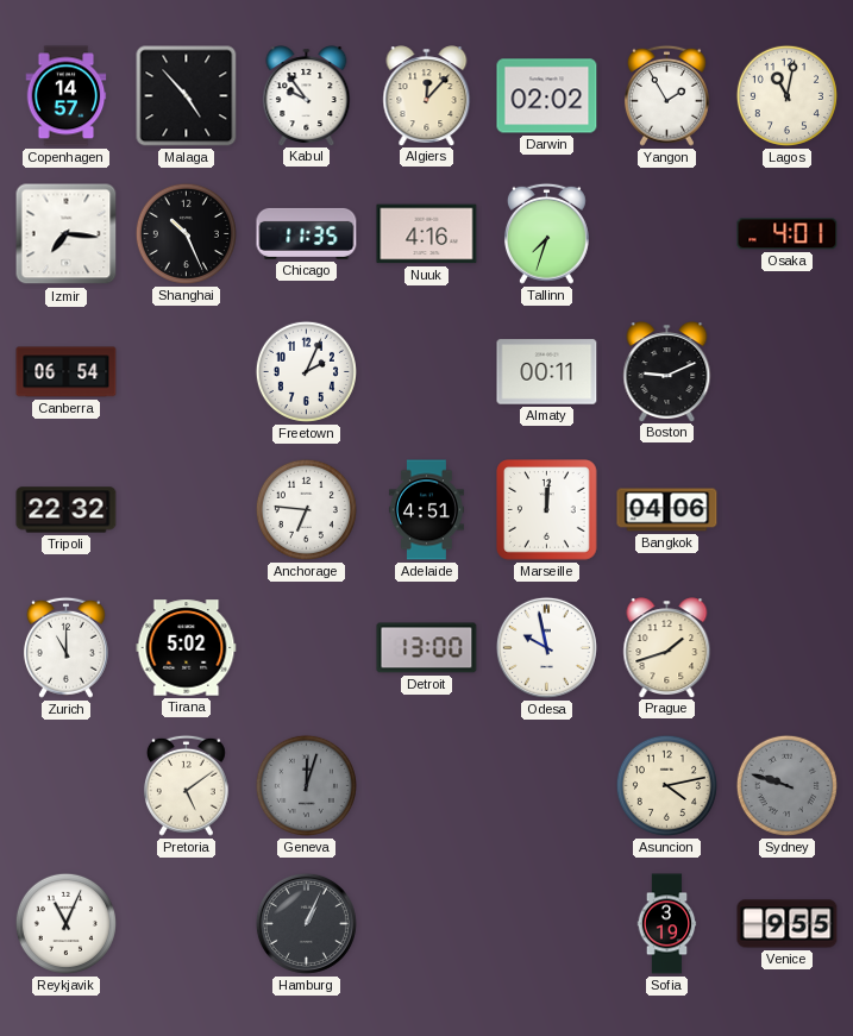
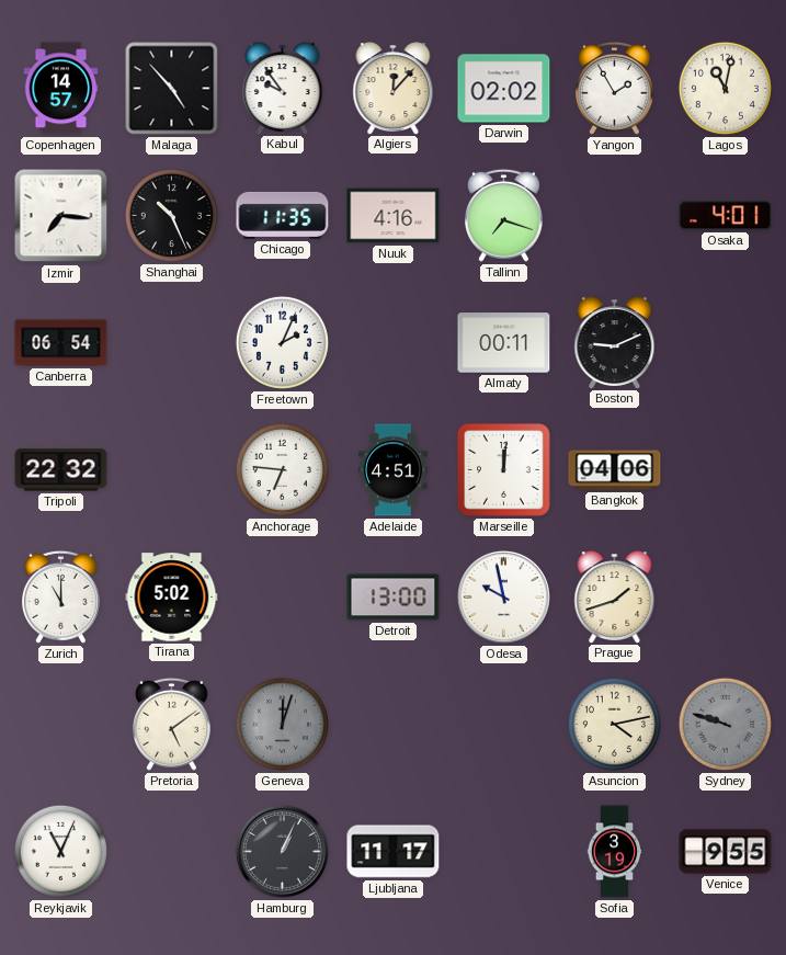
Tallinn: 7:33 -> 7:18
Ljubljana: none -> 11:17
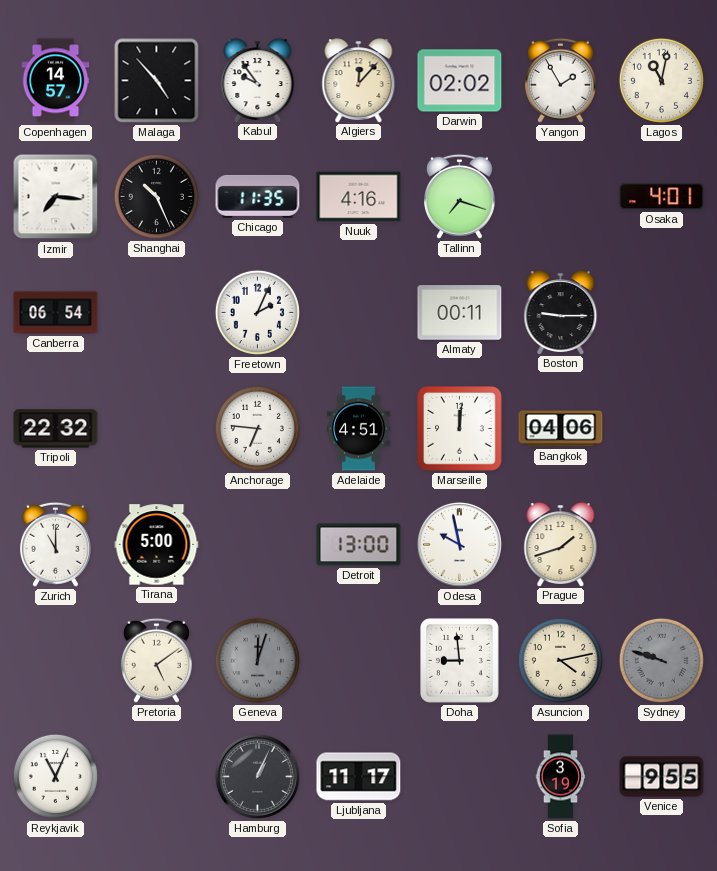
Boston: 9:11 -> 9:15
Tirana: 5:02 -> 5:00
Doha: none -> 8:59
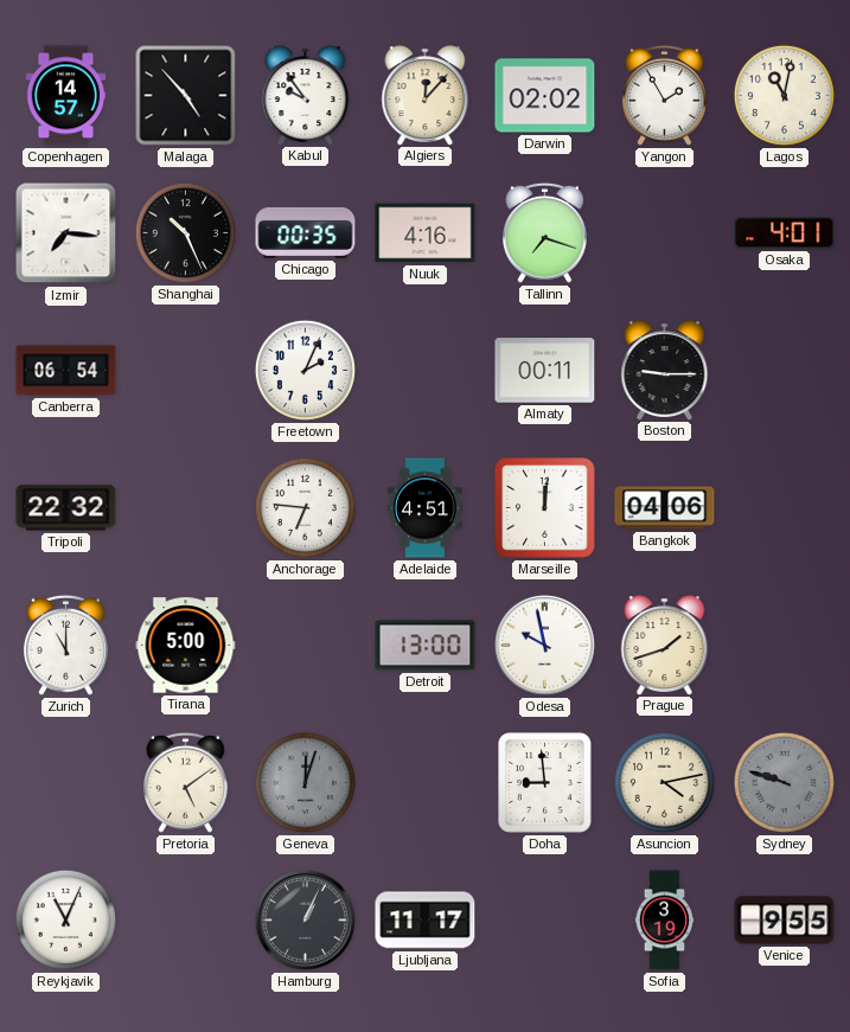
Chicago: 11:35 -> 00:35
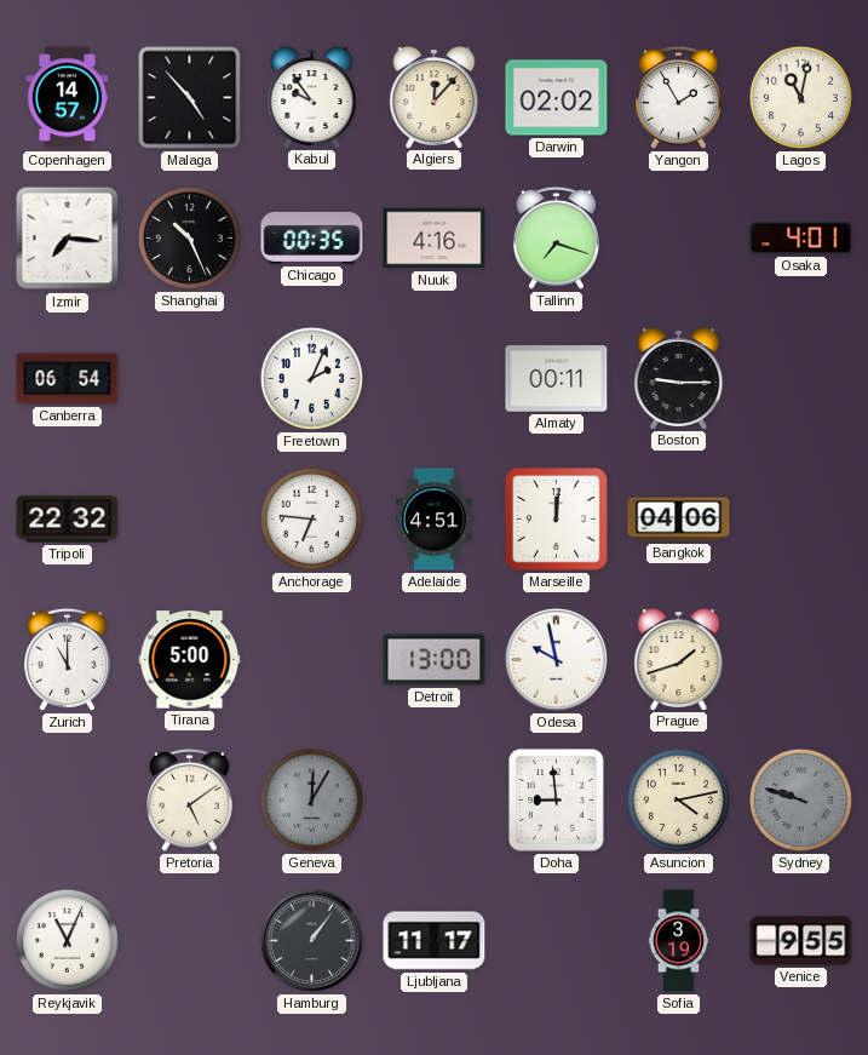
Geneva: 12:03 -> 12:05
Hamburg: 1:04 -> 1:06
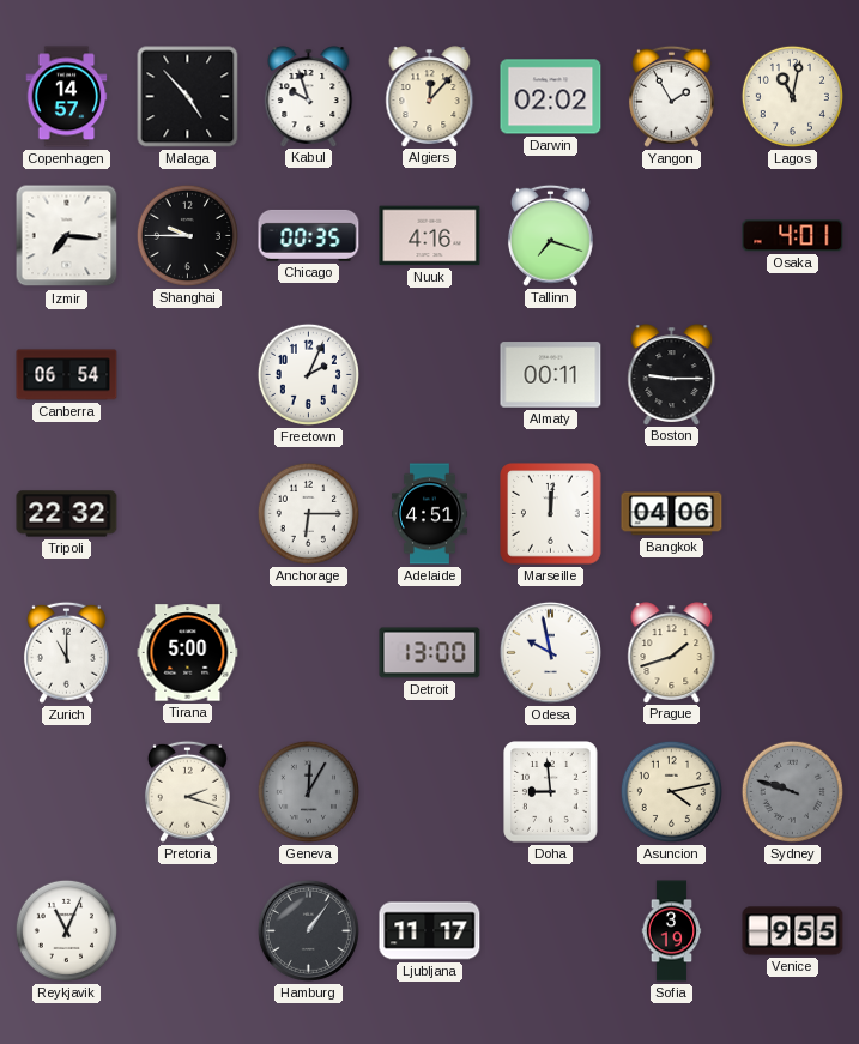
Kabul: 9:54 -> 9:57
Shanghai: 10:26 -> 9:45
Anchorage: 6:46 -> 6:15
Pretoria: 5:09 -> 2:18
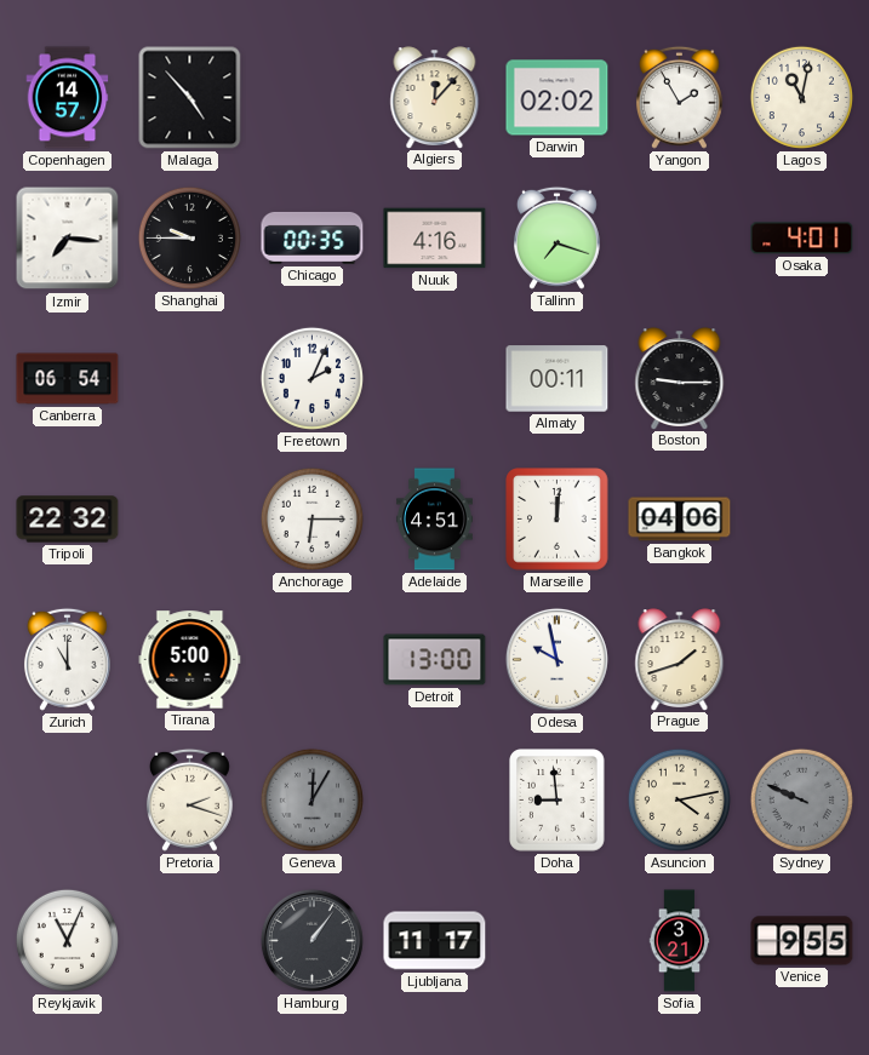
Kabul: 9:57 -> none
Sydney: 9:48 -> 9:49
Sofia: 3:19 -> 3:21
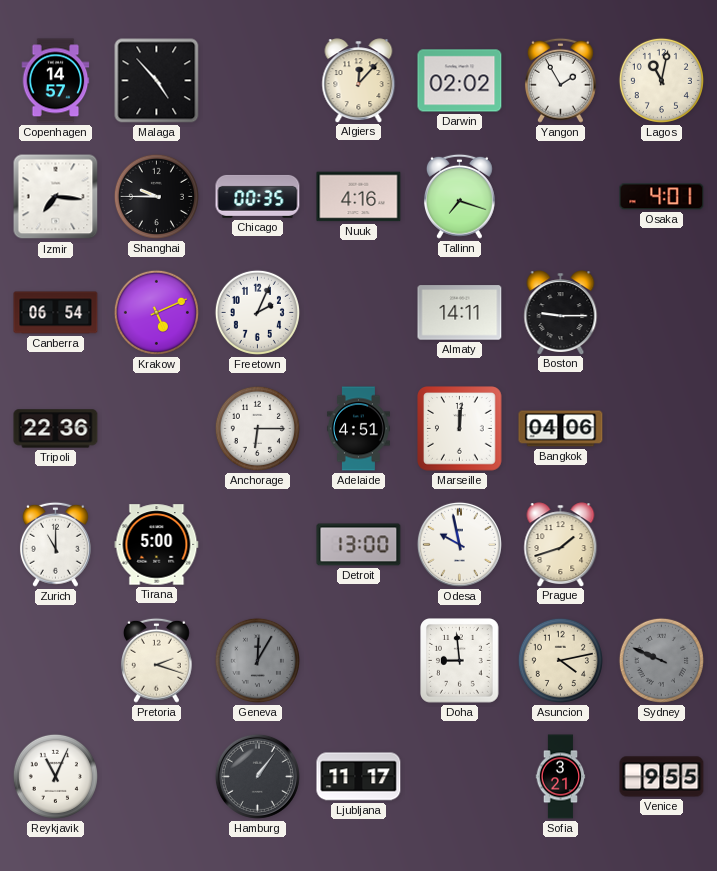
Krakow: none -> 5:11
Almaty: 00:11 -> 14:11
Tripoli: 22:32 -> 22:36
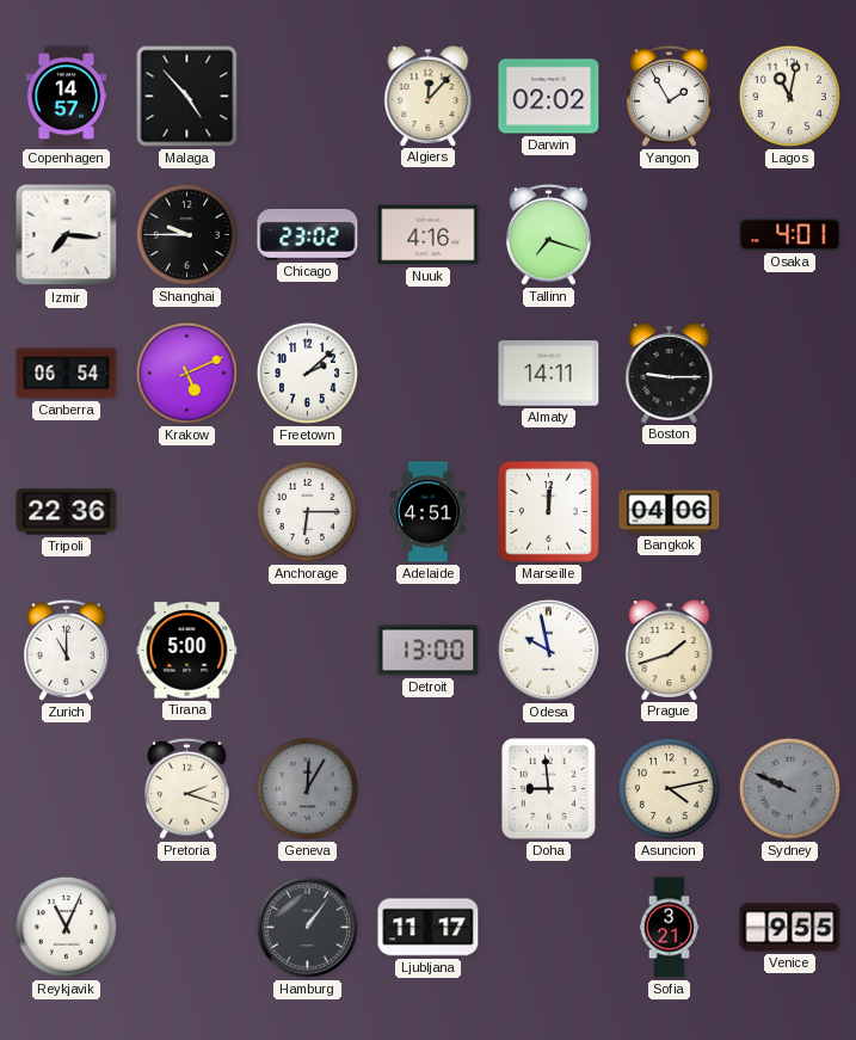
Chicago: 00:35 -> 23:02
Freetown: 2:04 -> 2:08
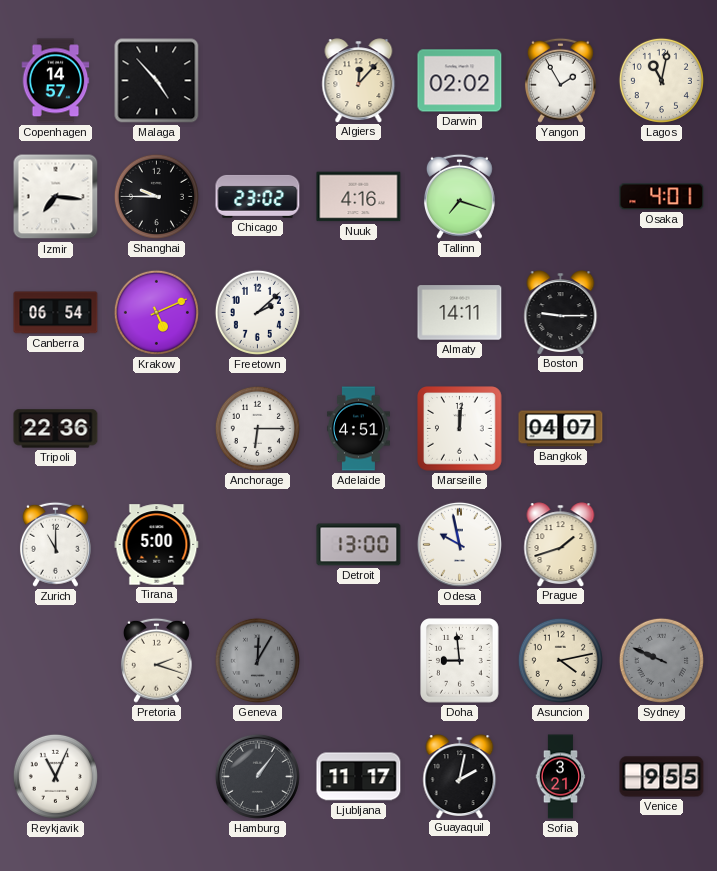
Bangkok: 04:06 -> 04:07
Guayaquil: none -> 2:02
